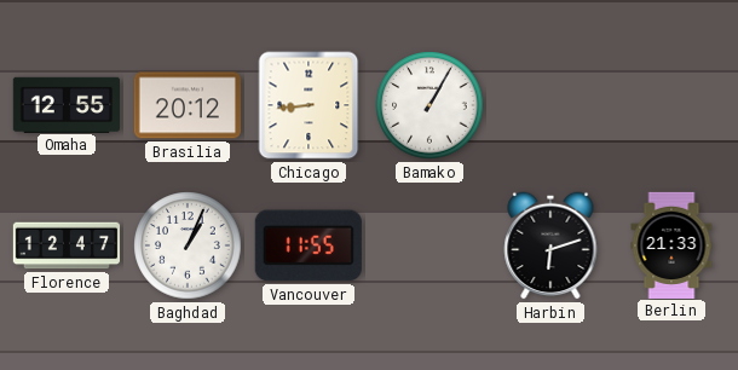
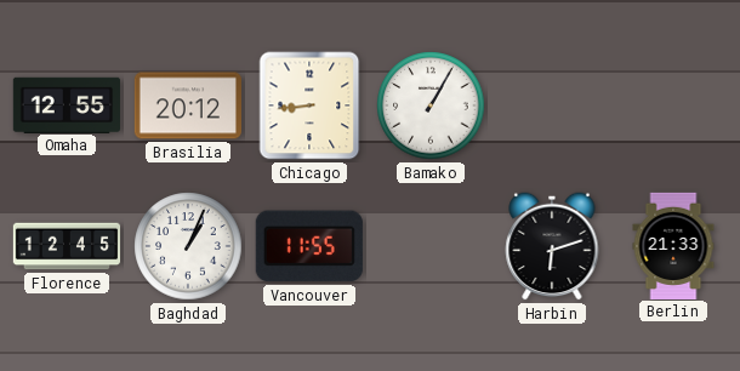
Florence: 12:47 -> 12:45
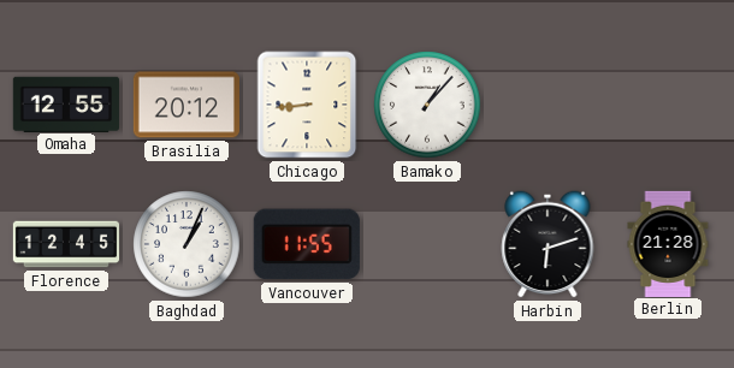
Bamako: 1:05 -> 1:07
Berlin: 21:33 -> 21:28
